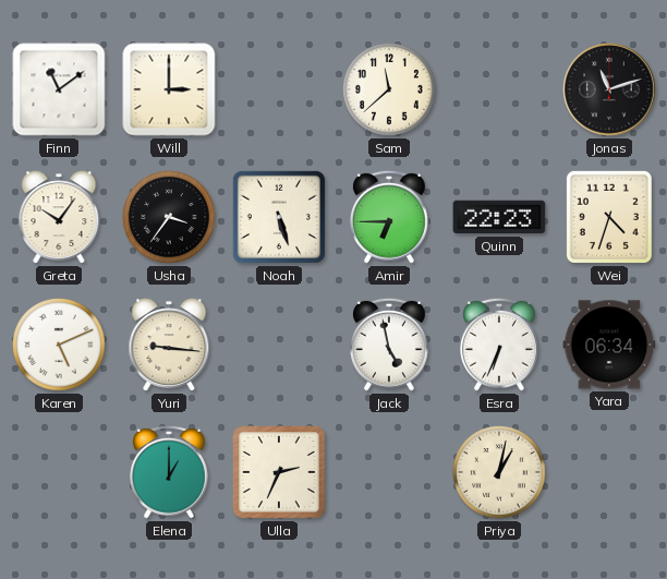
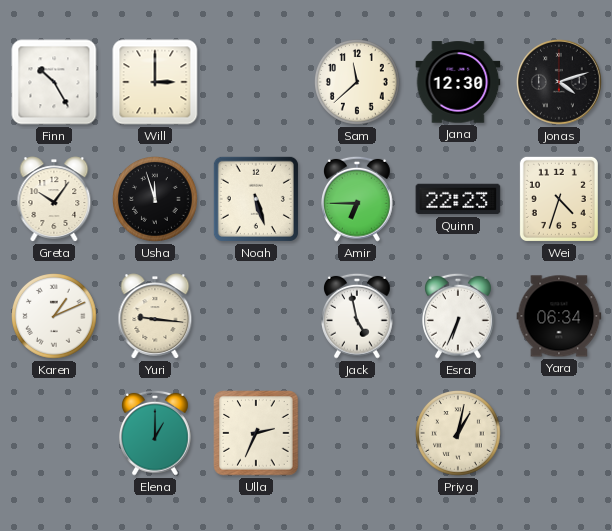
Finn: 11:09 -> 10:25
Jana: none -> 12:30
Jonas: 11:12 -> 4:12
Usha: 3:36 -> 11:57
Karen: 5:11 -> 1:11
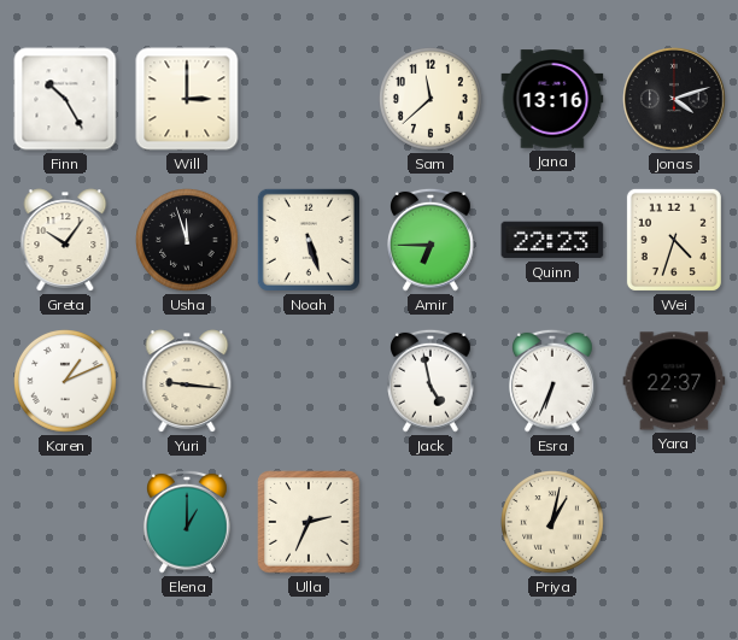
Jana: 12:30 -> 13:16
Yara: 06:34 -> 22:37
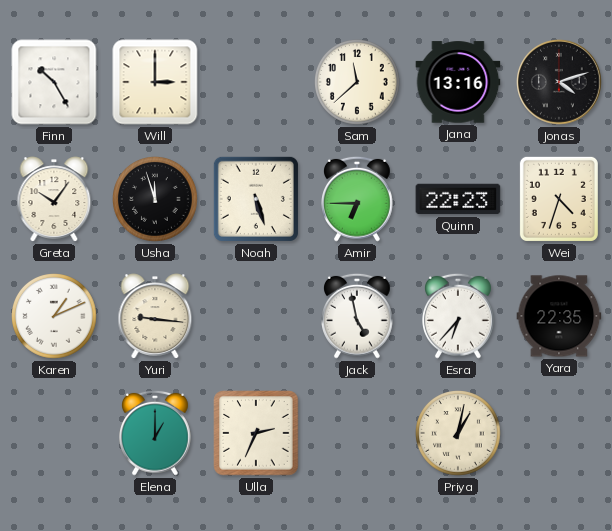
Esra: 6:34 -> 6:37
Yara: 22:37 -> 22:35
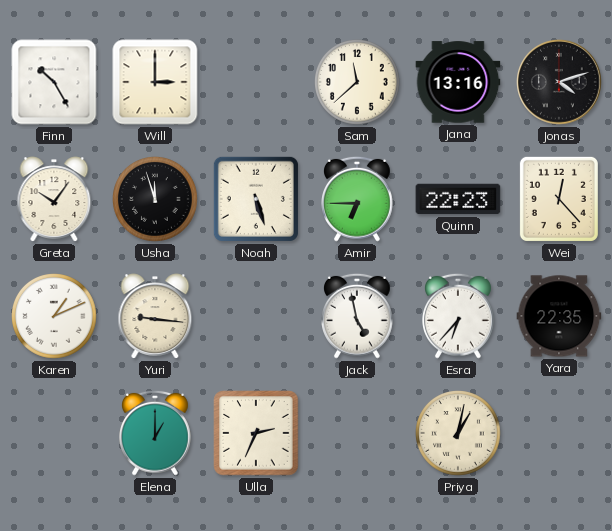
Wei: 4:33 -> 12:23
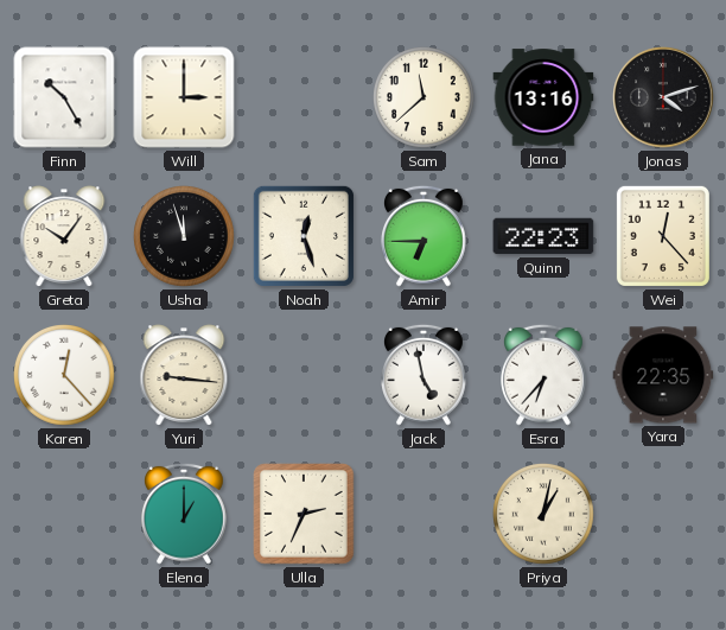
Noah: 5:27 -> 12:27
Karen: 1:11 -> 12:23
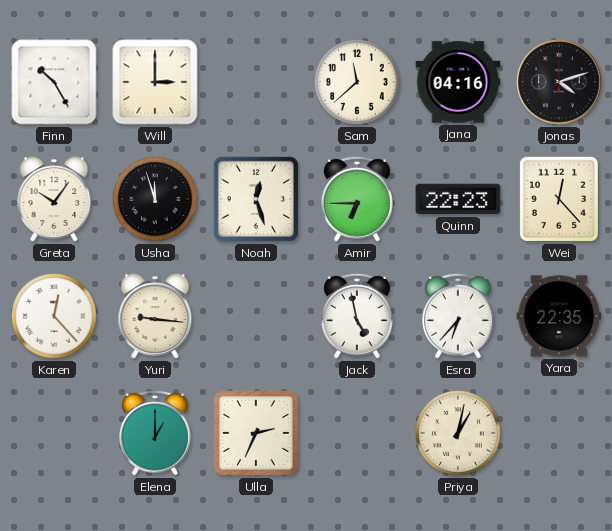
Jana: 13:16 -> 04:16
